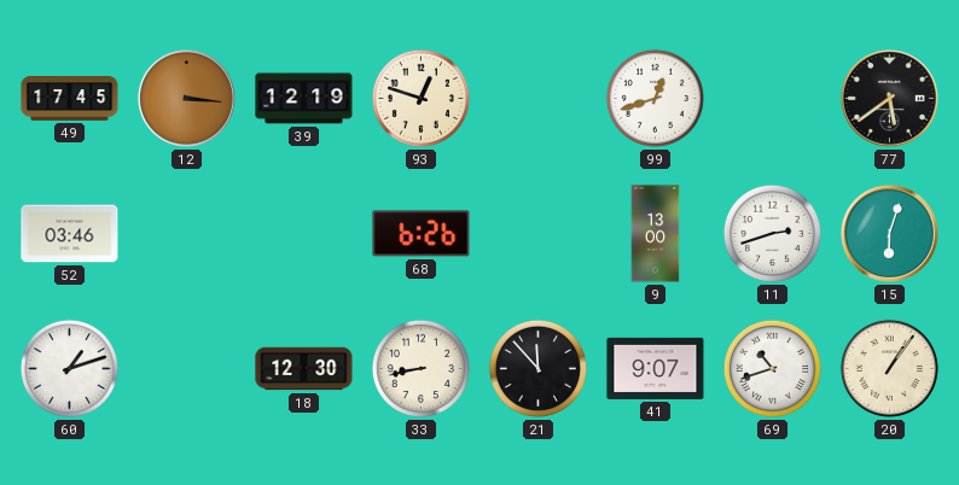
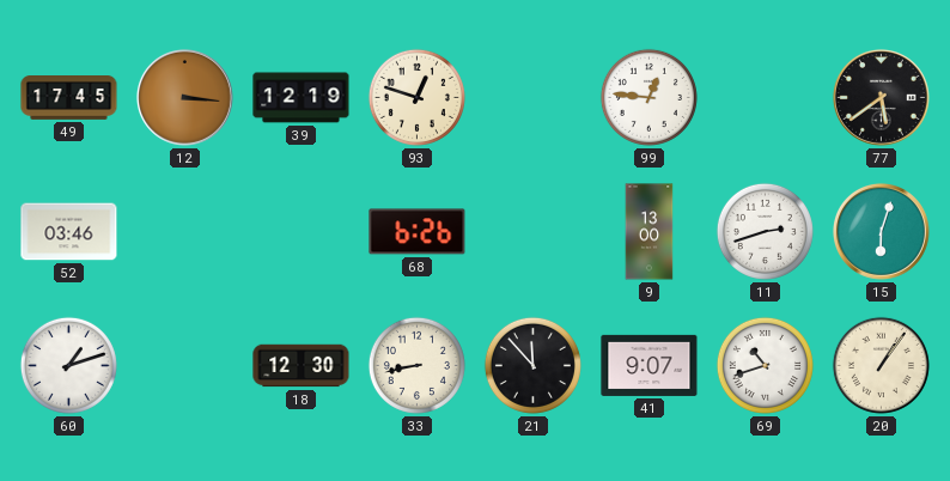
99: 12:42 -> 12:46
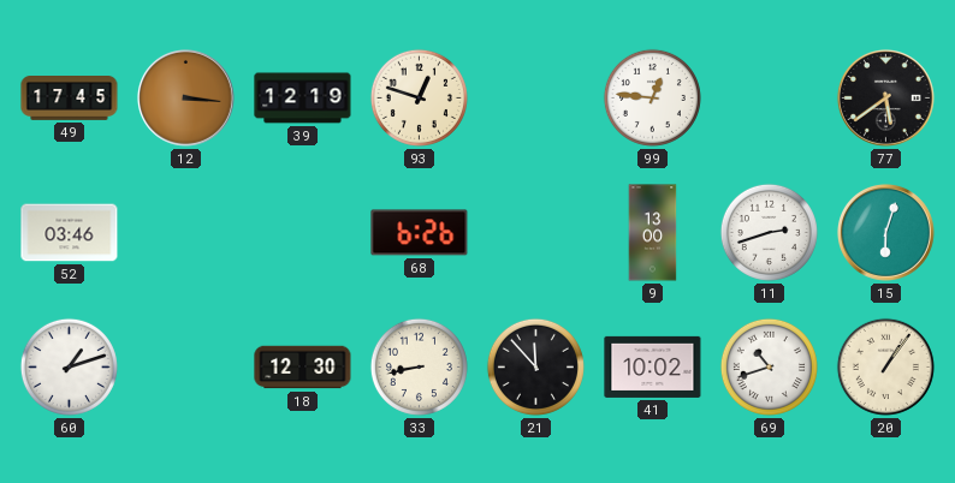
41: 9:07 -> 10:02
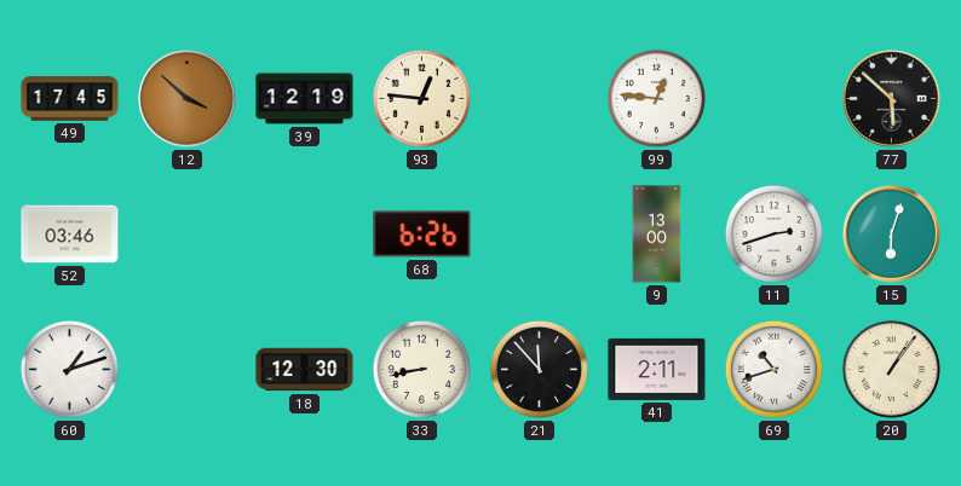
12: 3:16 -> 3:52
93: 12:48 -> 12:46
77: 5:39 -> 5:52
41: 10:02 -> 2:11
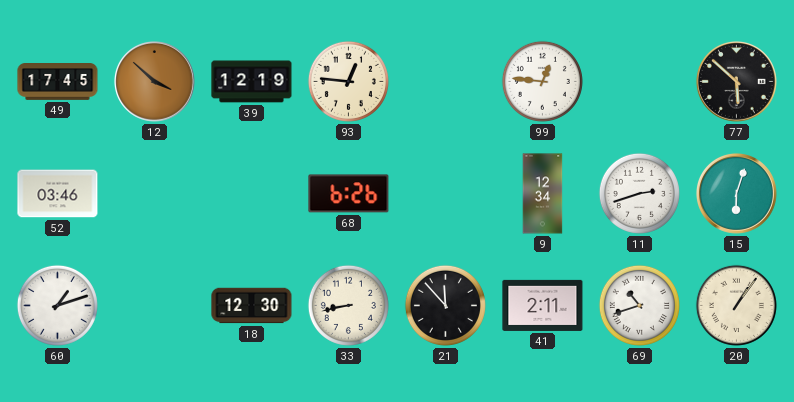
9: 13:00 -> 12:34
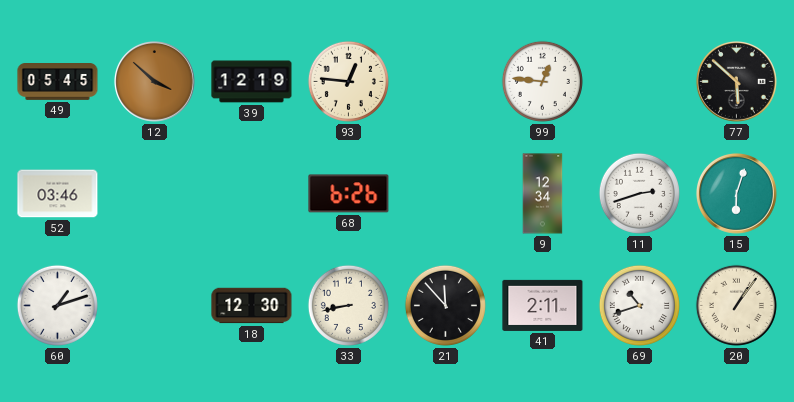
49: 17:45 -> 05:45
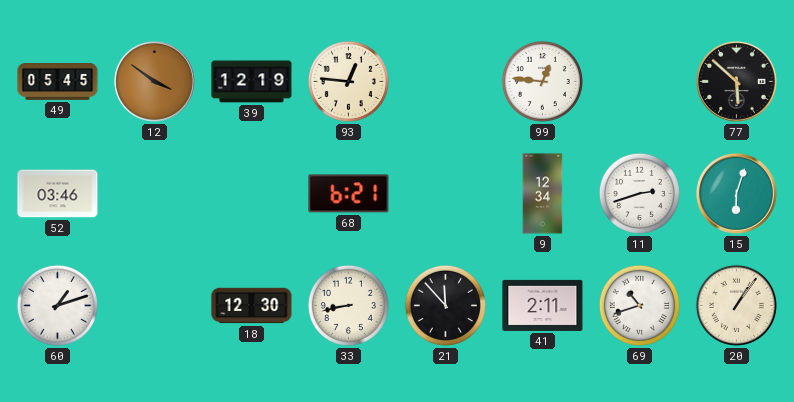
12: 3:52 -> 3:51
68: 6:26 -> 6:21
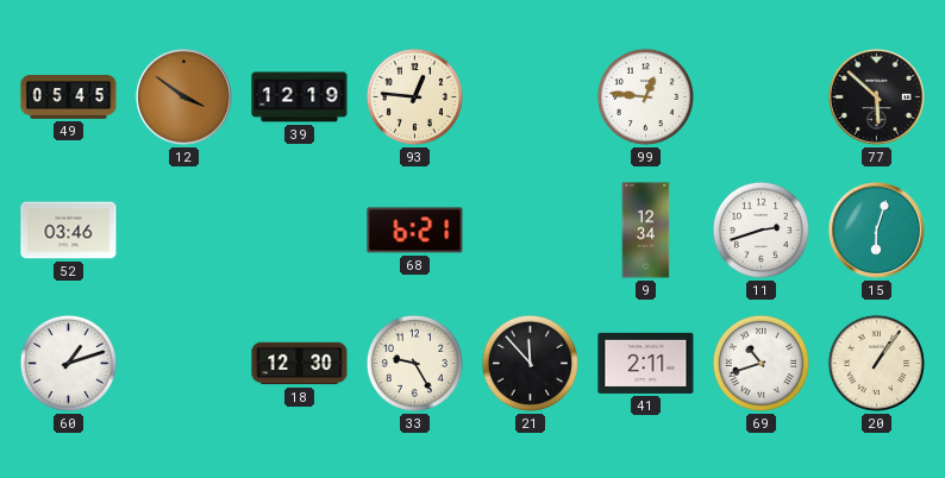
33: 8:43 -> 9:25
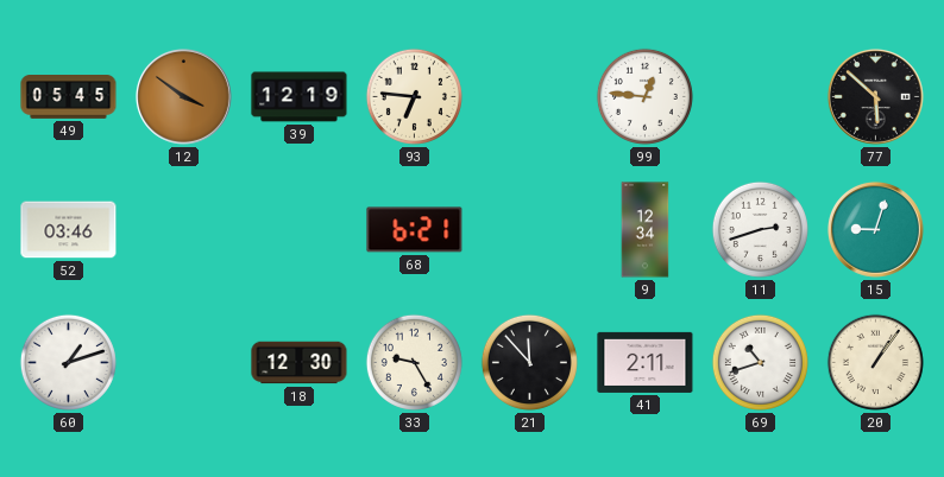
93: 12:46 -> 6:46
15: 6:03 -> 9:03
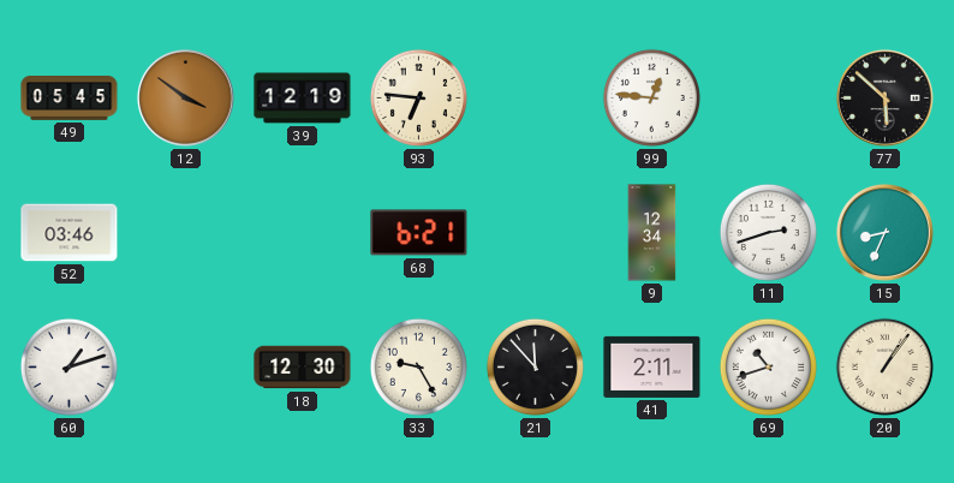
15: 9:03 -> 8:34
